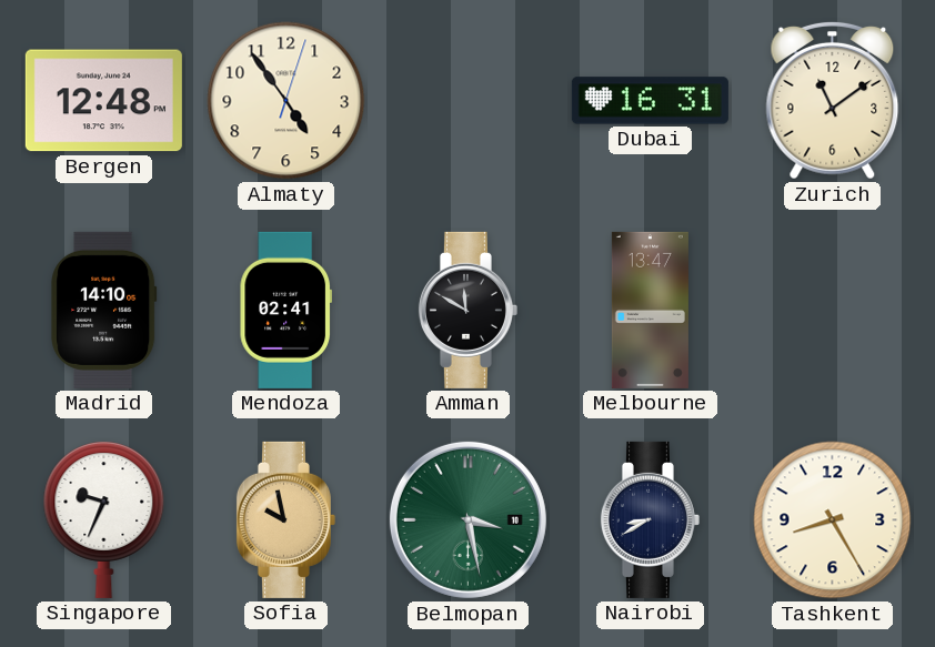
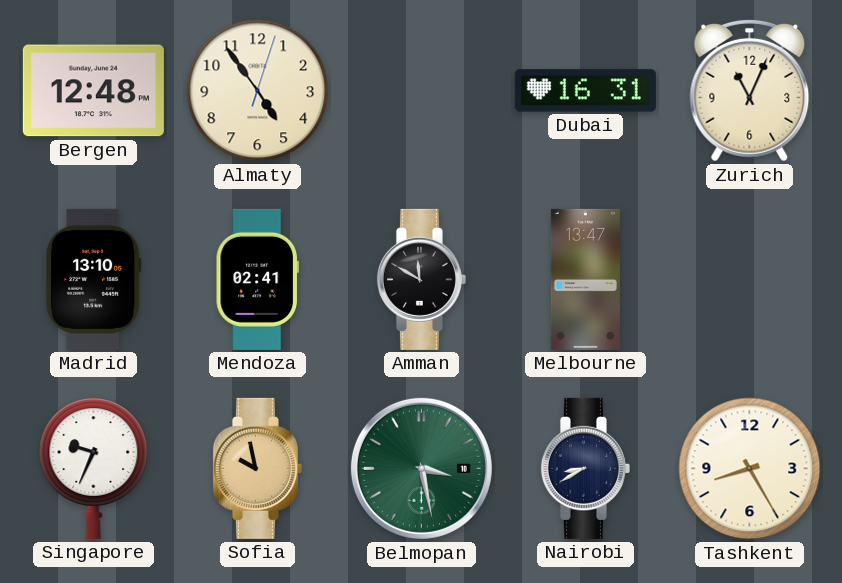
Zurich: 11:09 -> 11:04
Madrid: 14:10 -> 13:10
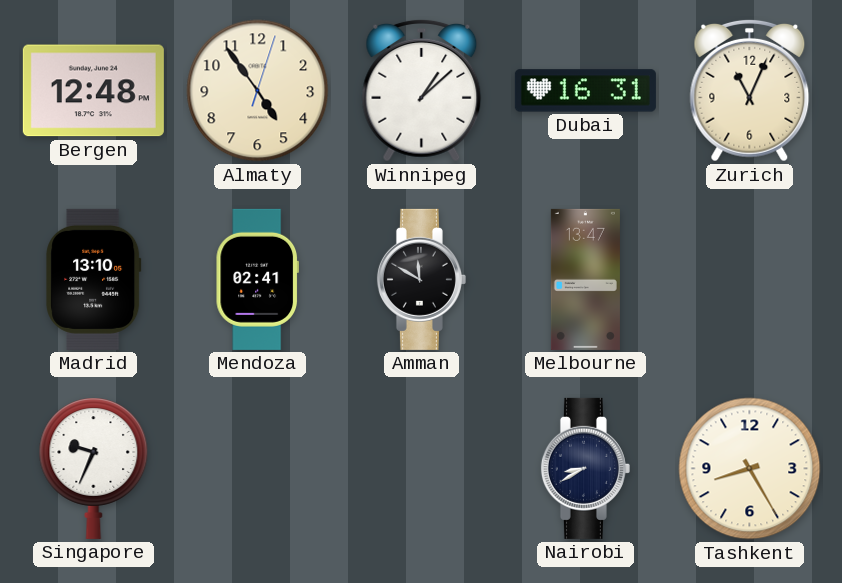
Winnipeg: none -> 1:08
Sofia: 9:58 -> none
Belmopan: 3:28 -> none
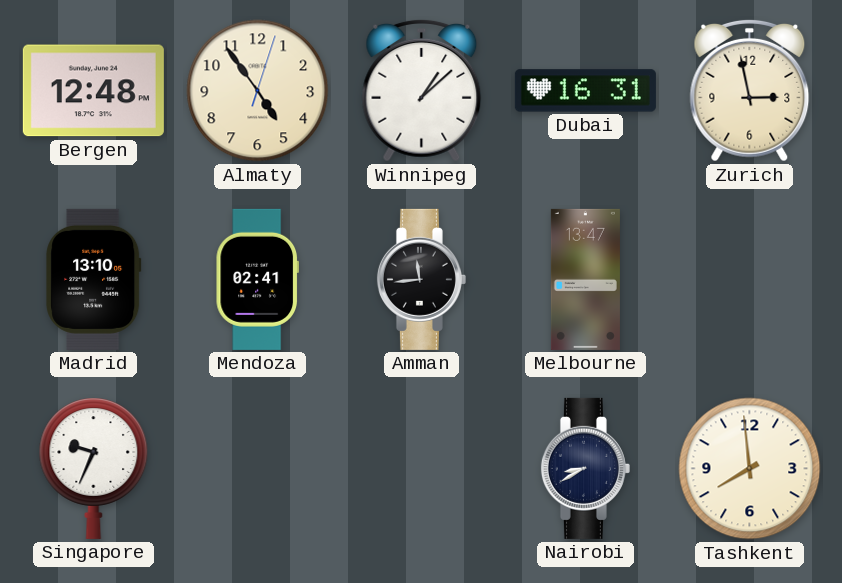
Zurich: 11:04 -> 2:58
Amman: 11:50 -> 11:44
Tashkent: 8:25 -> 7:59
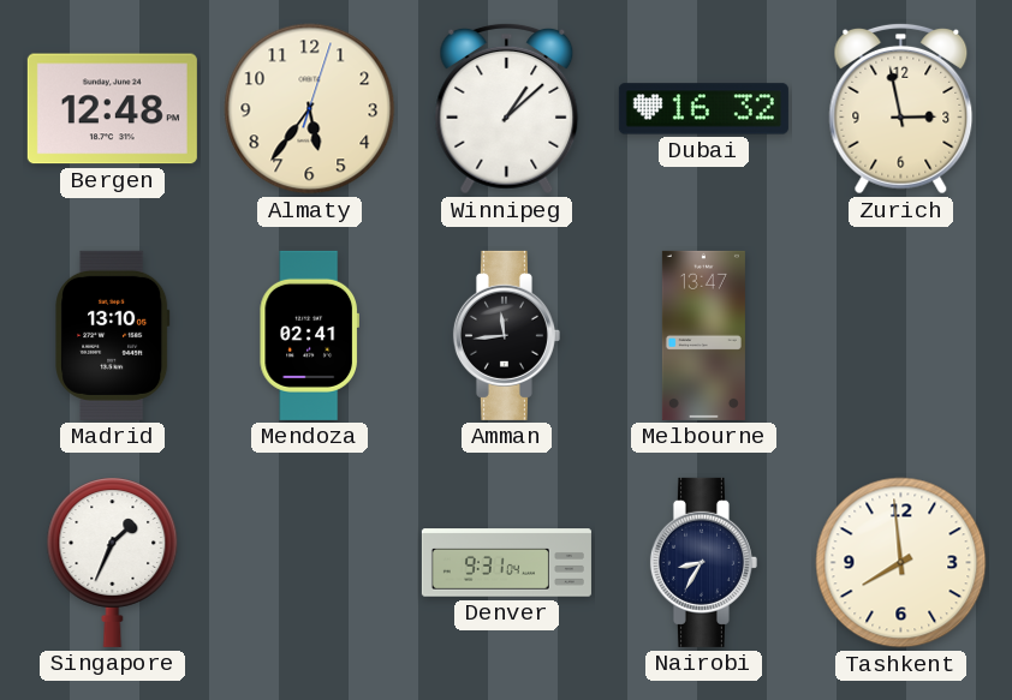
Almaty: 4:54 -> 5:36
Dubai: 16:31 -> 16:32
Singapore: 9:34 -> 1:34
Denver: none -> 9:31
Nairobi: 8:40 -> 8:35
